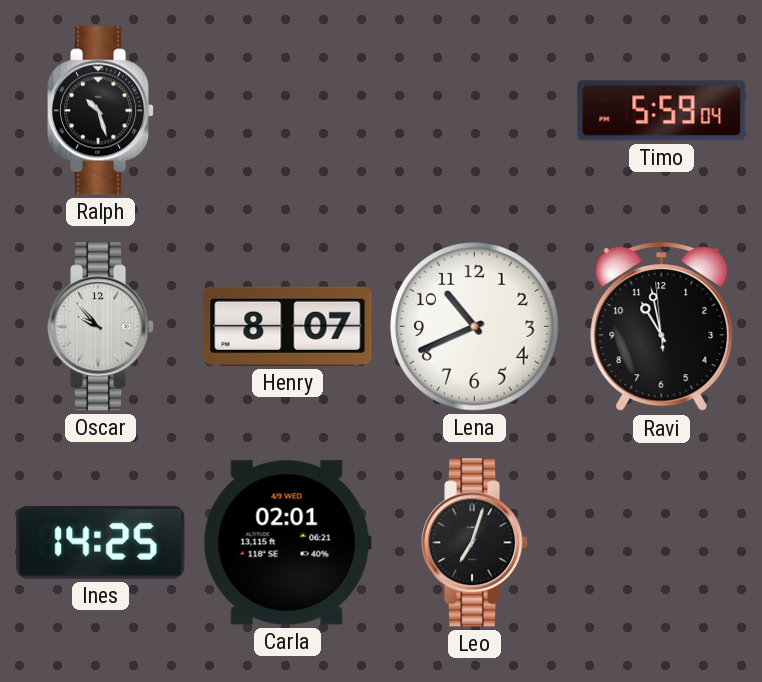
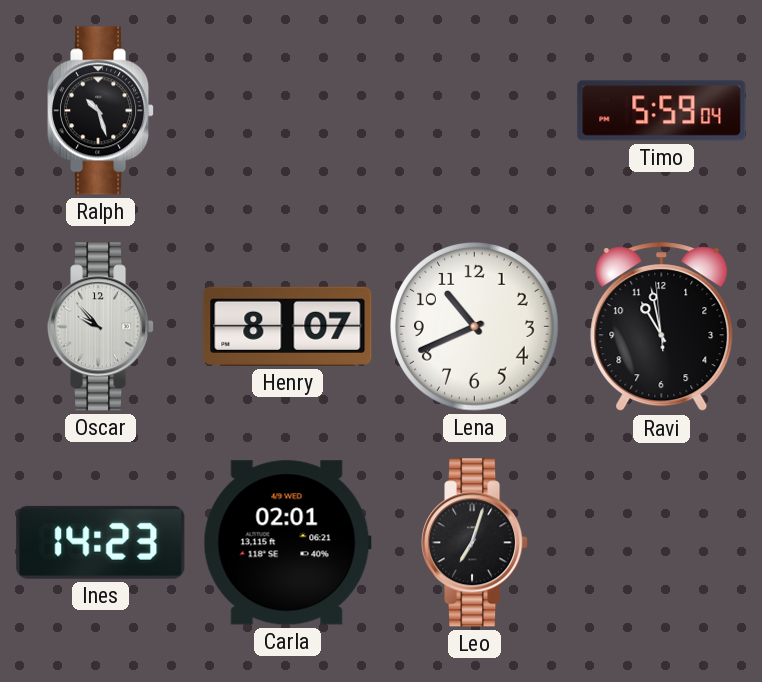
Ines: 14:25 -> 14:23
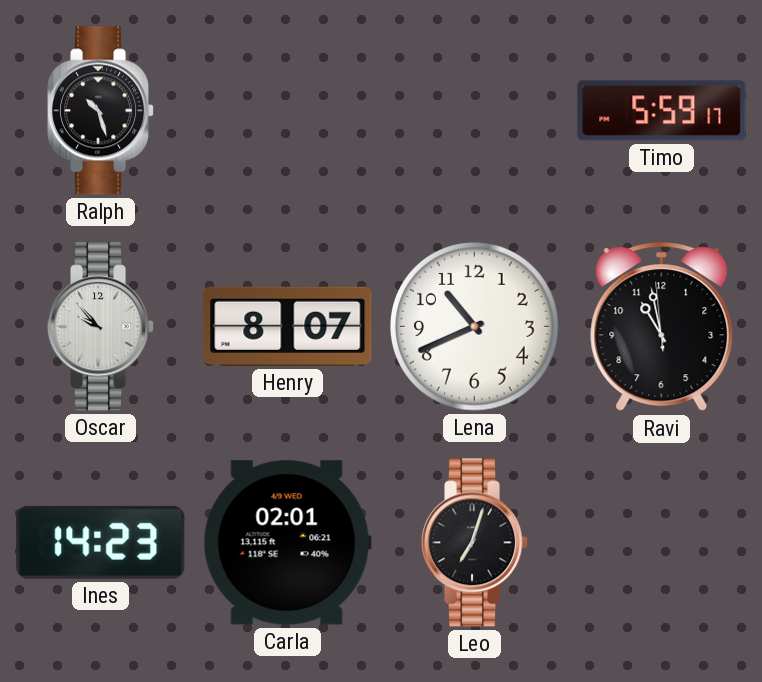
Timo: 5:59:04 -> 5:59:17
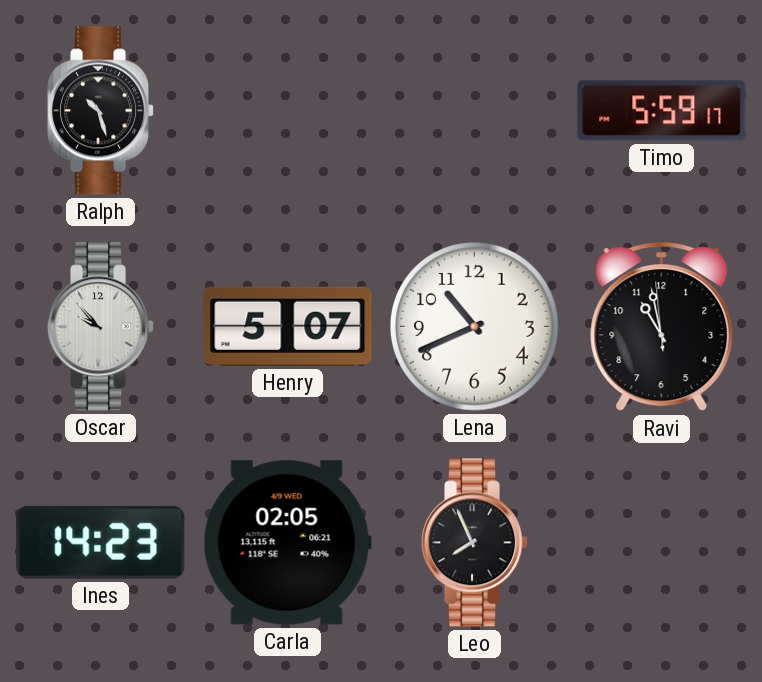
Henry: 8:07 -> 5:07
Carla: 02:01 -> 02:05
Leo: 7:03 -> 7:56
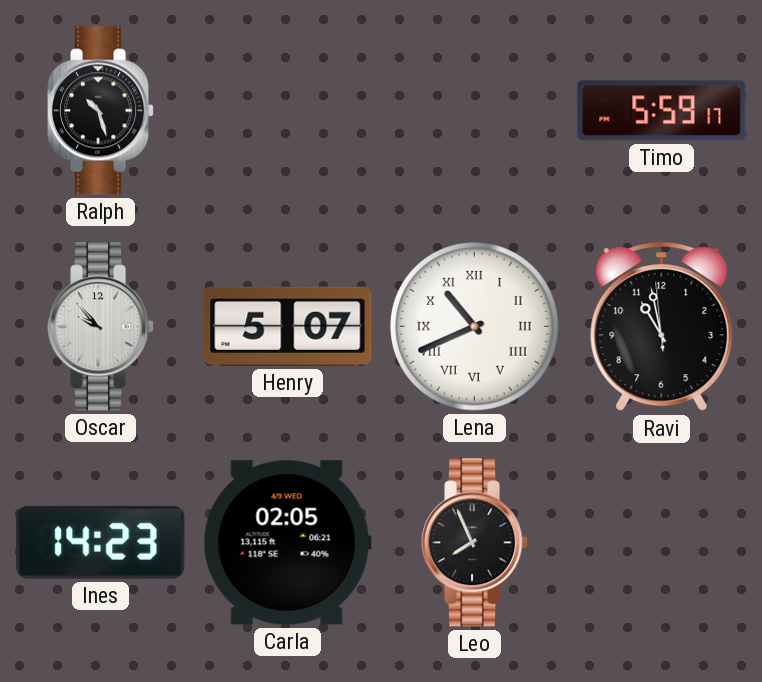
Lena numerals: Arabic -> Roman
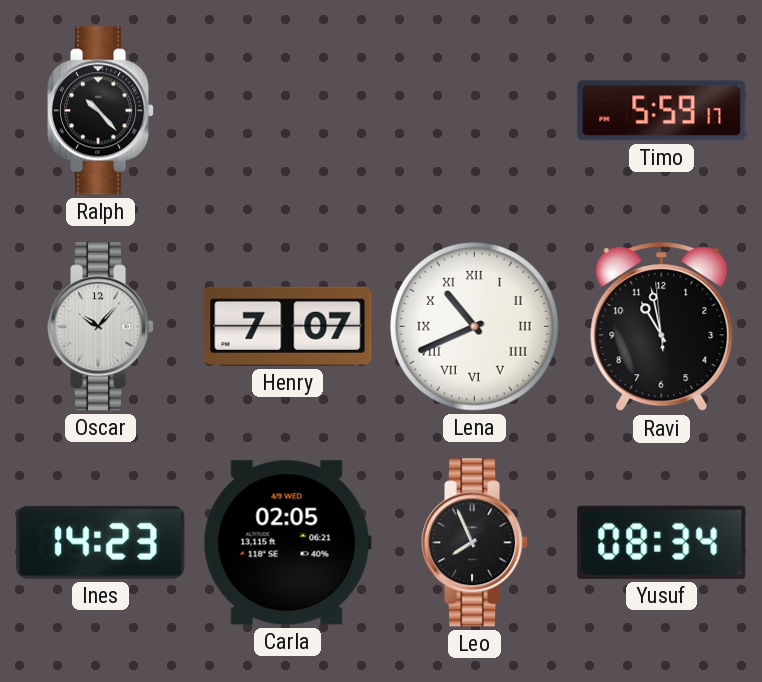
Ralph: 10:27 -> 10:23
Oscar: 9:53 -> 10:07
Henry: 5:07 -> 7:07
Yusuf: none -> 08:34
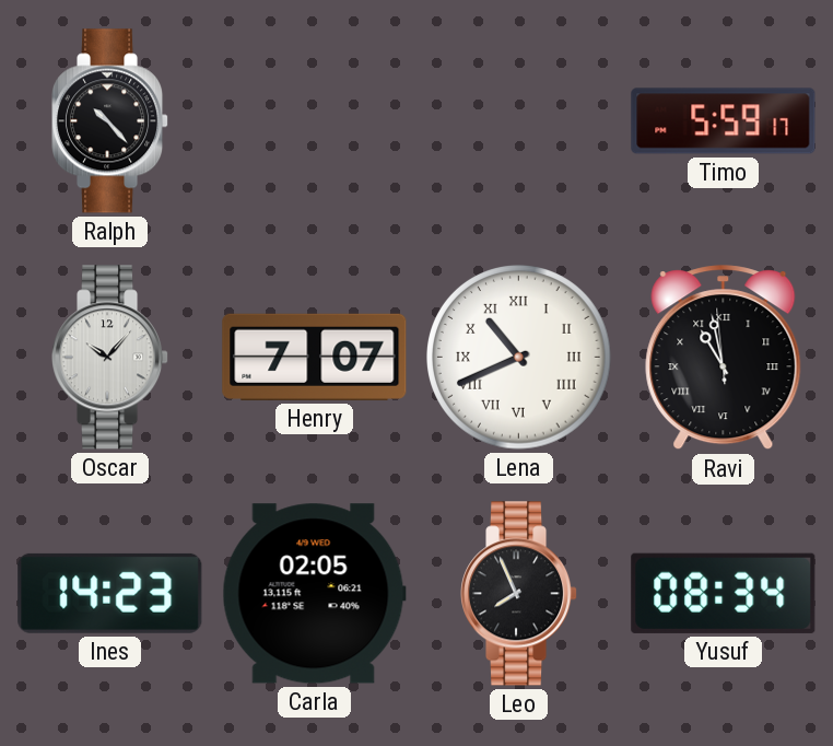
Ravi numerals: Arabic -> Roman
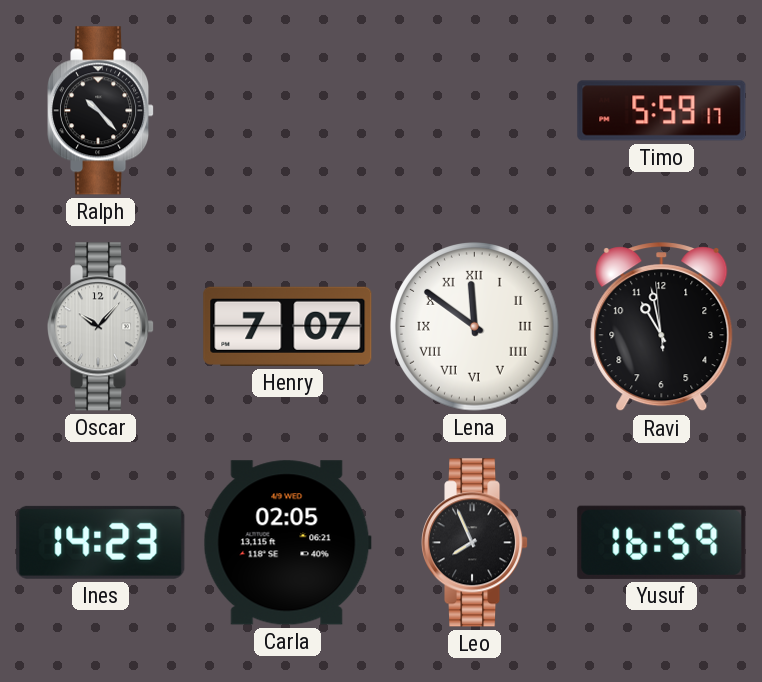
Lena: 10:41 -> 11:51
Ravi numerals: Roman -> Arabic
Yusuf: 08:34 -> 16:59
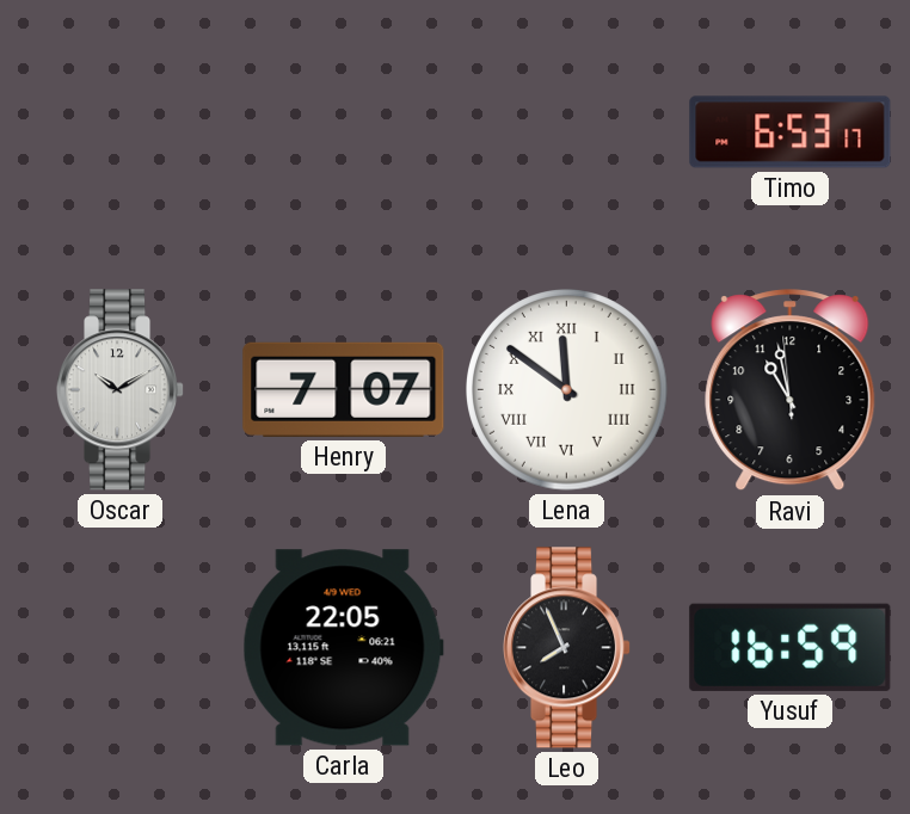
Ralph: 10:23 -> none
Timo: 5:59 -> 6:53
Oscar: 10:07 -> 10:10
Ines: 14:23 -> none
Carla: 02:05 -> 22:05
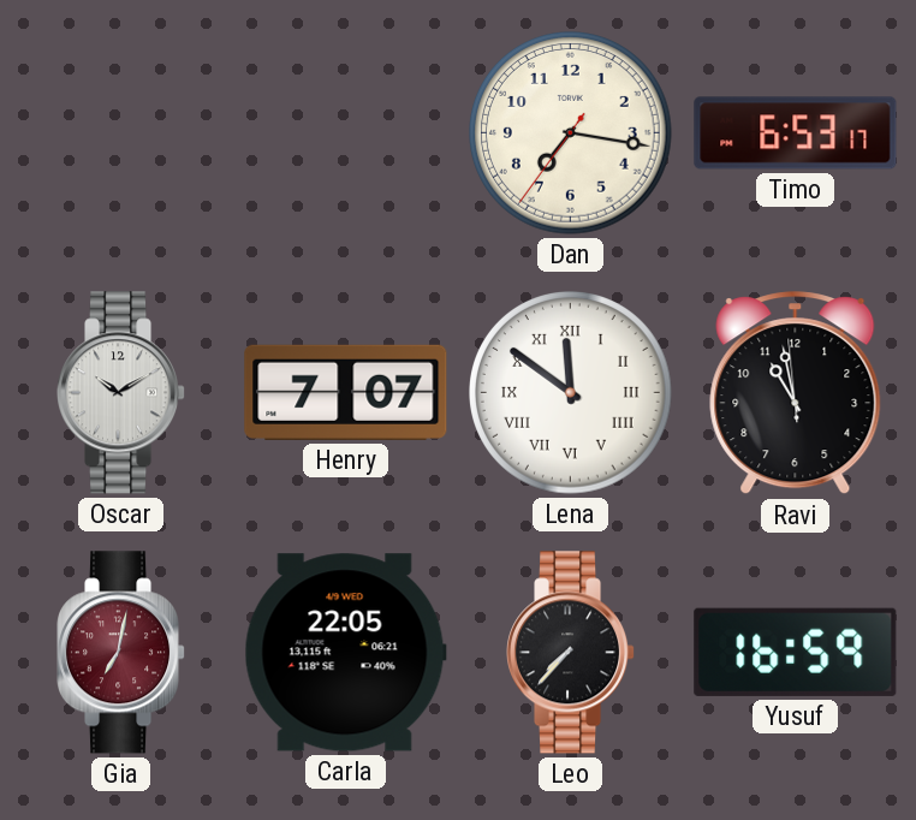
Dan: none -> 7:16
Gia: none -> 7:02
Leo: 7:56 -> 7:37
